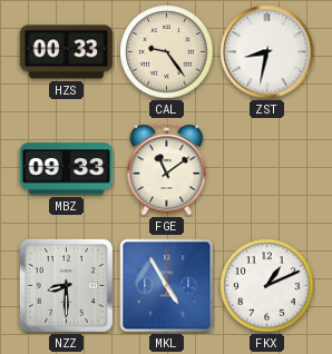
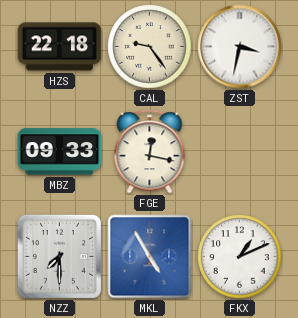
HZS: 00:33 -> 22:18
ZST: 8:32 -> 3:32
FGE: 11:09 -> 12:17
NZZ: 8:30 -> 7:30
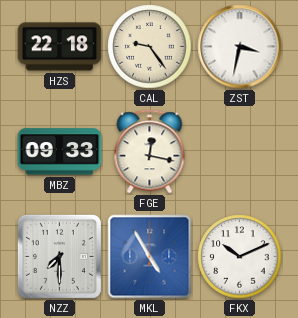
FKX: 1:11 -> 10:11
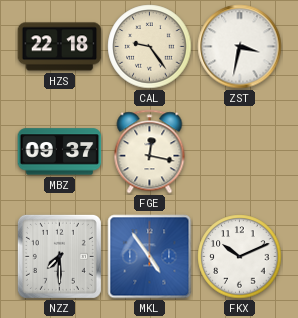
MBZ: 09:33 -> 09:37
MKL: 4:55 -> 4:54
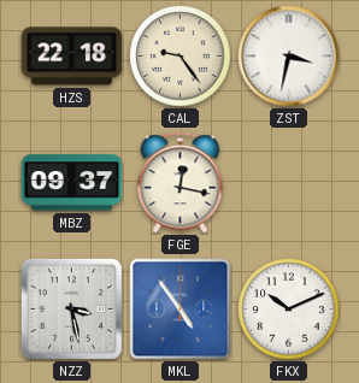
NZZ: 7:30 -> 3:28
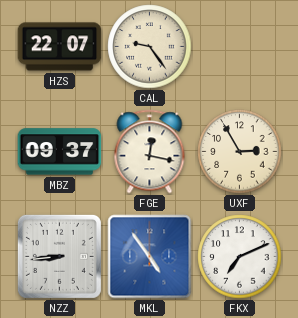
HZS: 22:18 -> 22:07
ZST: 3:32 -> none
UXF: none -> 2:55
NZZ: 3:28 -> 8:44
FKX: 10:11 -> 7:11
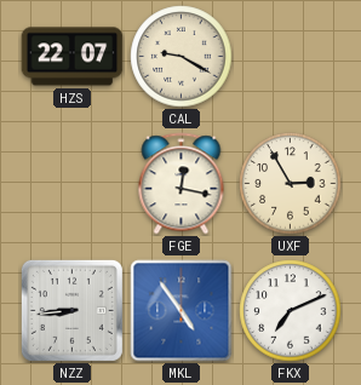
CAL: 9:24 -> 9:20
MBZ: 09:37 -> none
